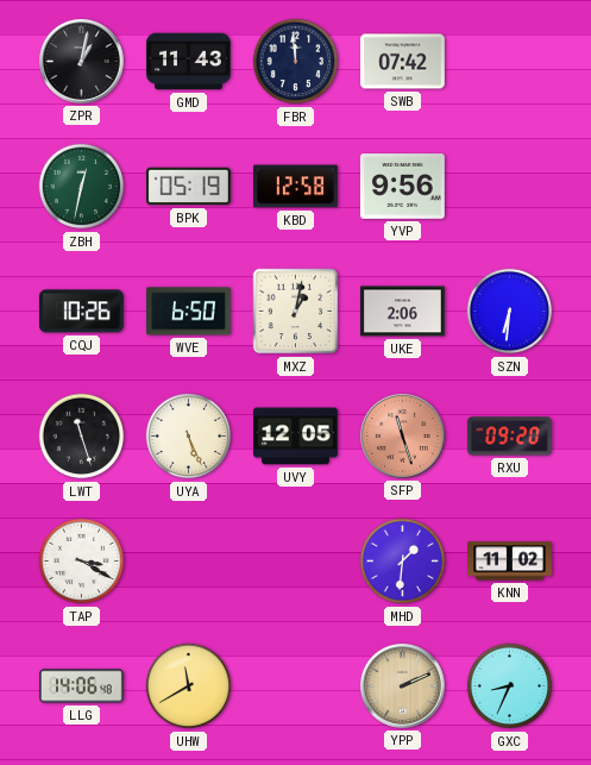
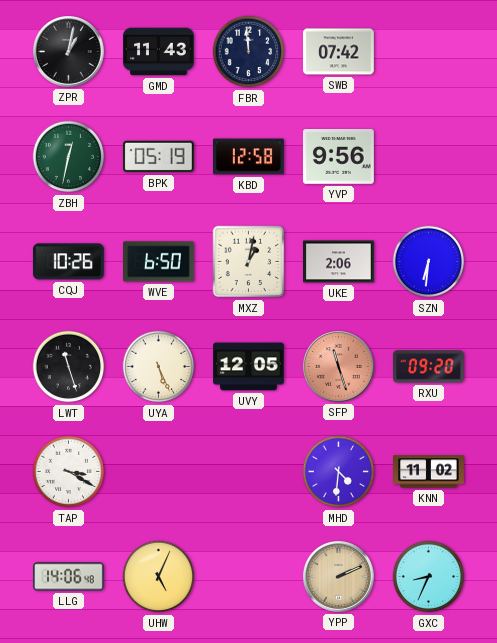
MHD: 1:31 -> 4:31
UHW: 11:40 -> 5:04
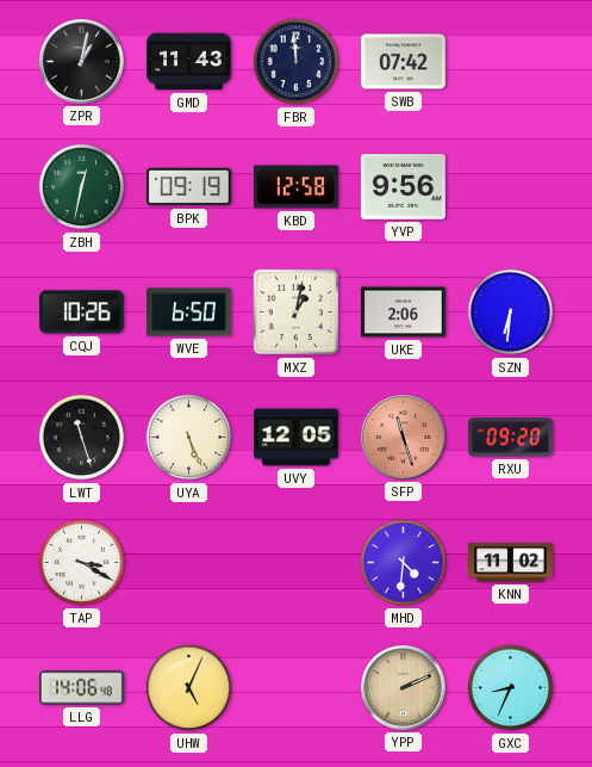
BPK: 05:19 -> 09:19
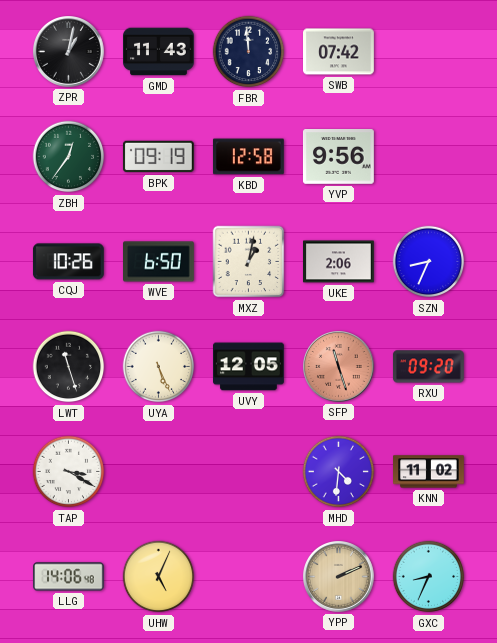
ZBH: 12:32 -> 12:36
SZN: 6:31 -> 8:34
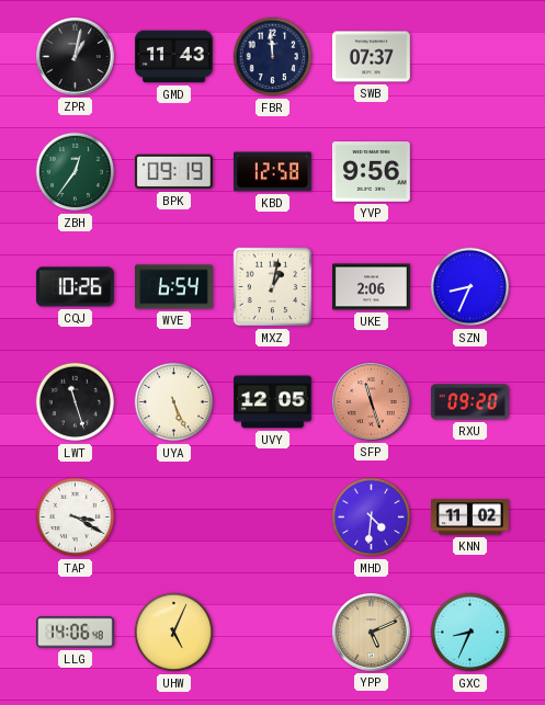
SWB: 07:42 -> 07:37
WVE: 6:50 -> 6:54
YPP: 2:11 -> 5:11
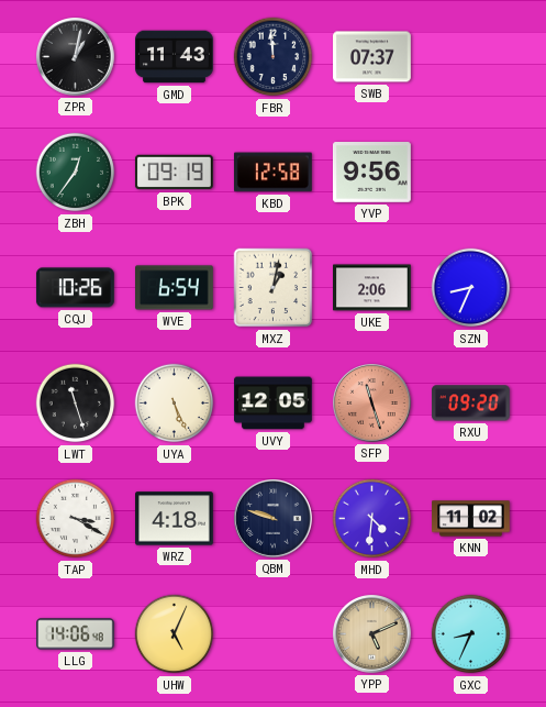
WRZ: none -> 4:18
QBM: none -> 9:48
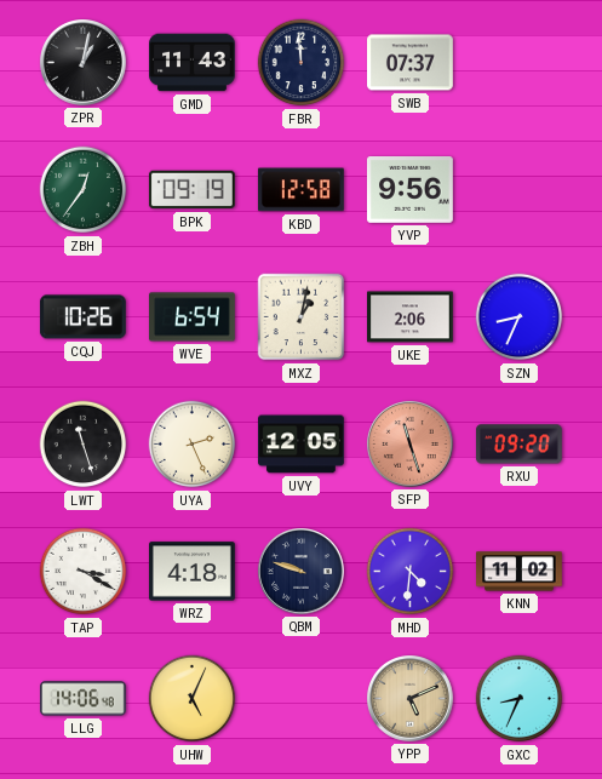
UYA: 5:26 -> 2:26
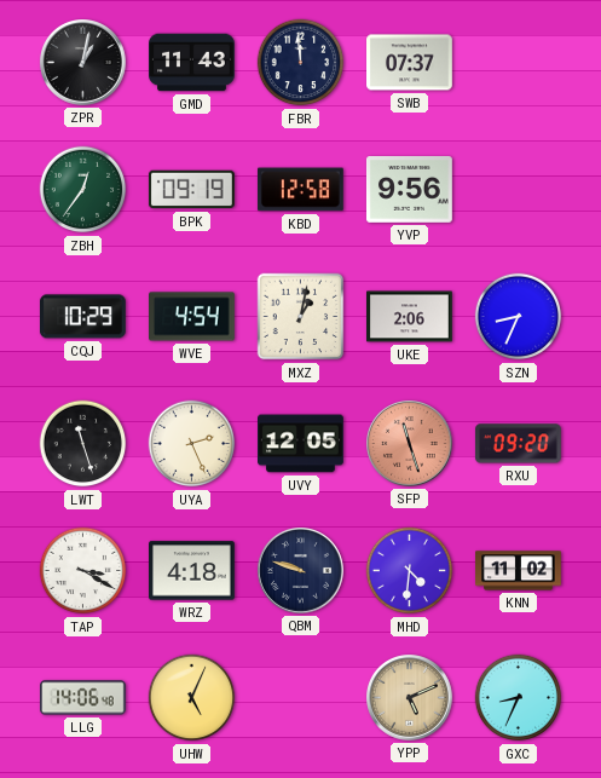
CQJ: 10:26 -> 10:29
WVE: 6:54 -> 4:54
